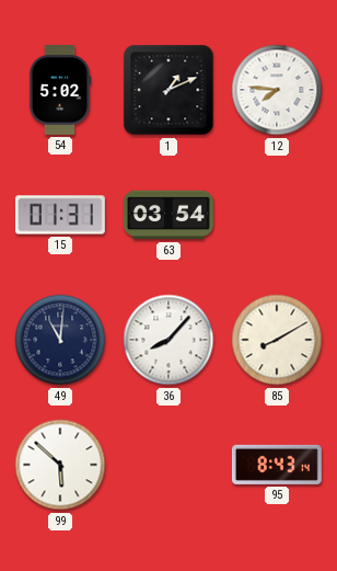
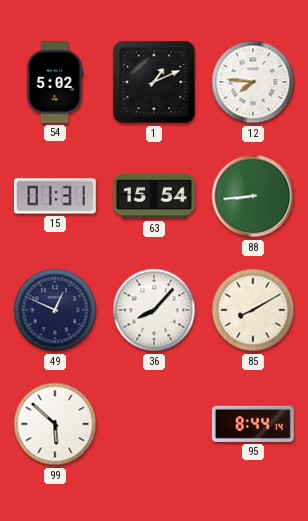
63: 03:54 -> 15:54
88: none -> 8:44
49: 11:01 -> 12:49
95: 8:43 -> 8:44
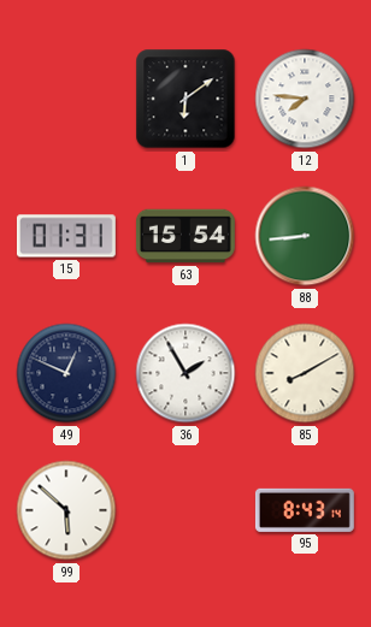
54: 5:02 -> none
1: 1:11 -> 6:09
36: 8:07 -> 1:55
95: 8:44 -> 8:43
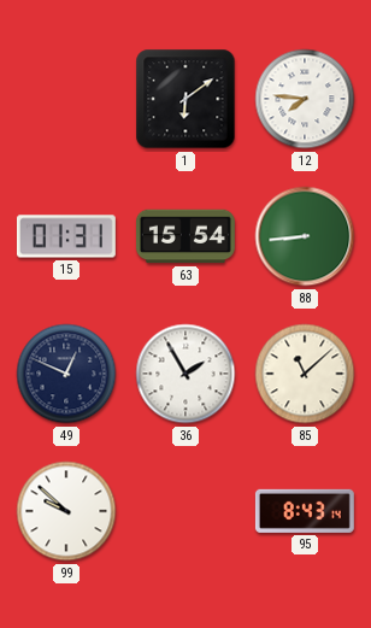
85: 8:10 -> 11:08
99: 5:52 -> 9:52
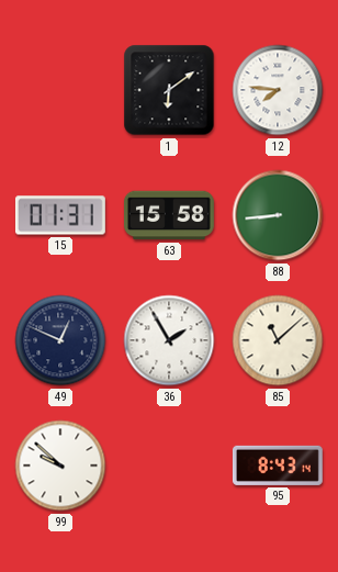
63: 15:54 -> 15:58
